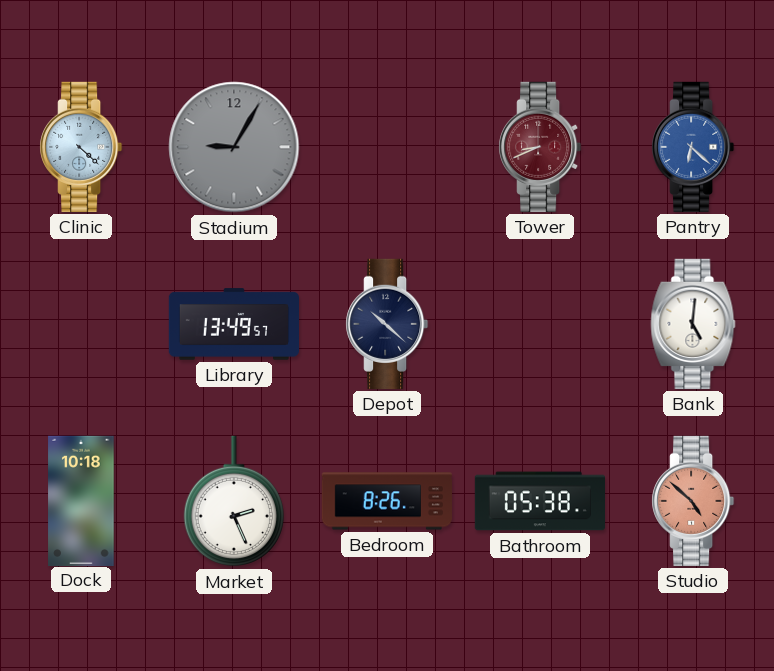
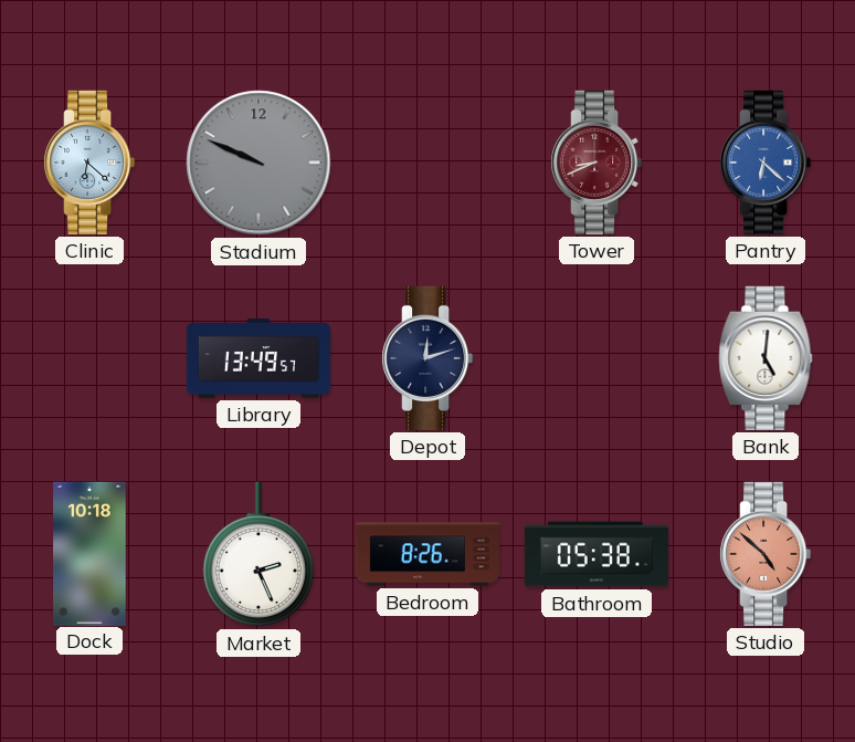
Clinic: 4:22 -> 6:22
Stadium: 9:05 -> 9:49
Depot: 10:22 -> 12:12
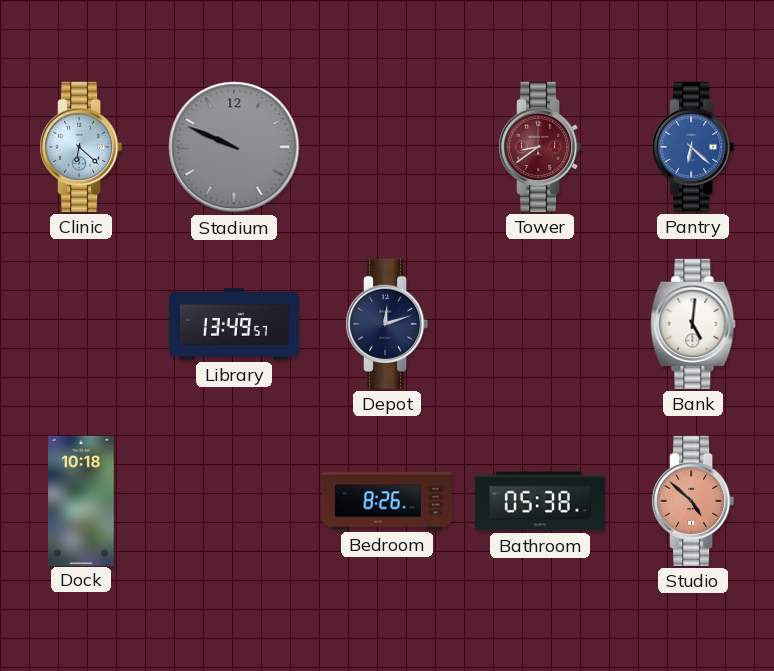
Tower: 8:41 -> 8:39
Market: 2:26 -> none
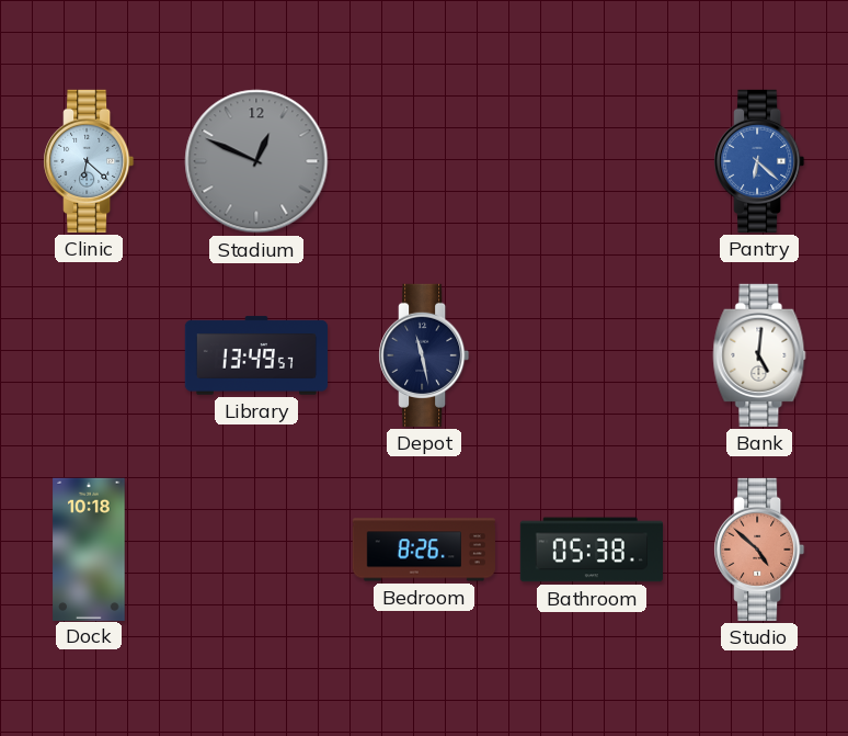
Stadium: 9:49 -> 12:49
Tower: 8:39 -> none
Depot: 12:12 -> 11:28
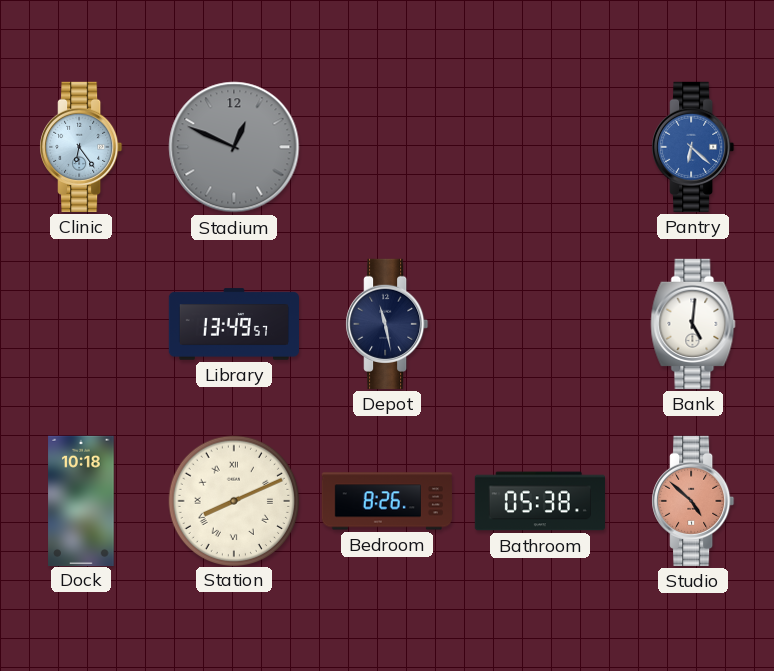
Clinic: 6:22 -> 6:24
Station: none -> 8:11
